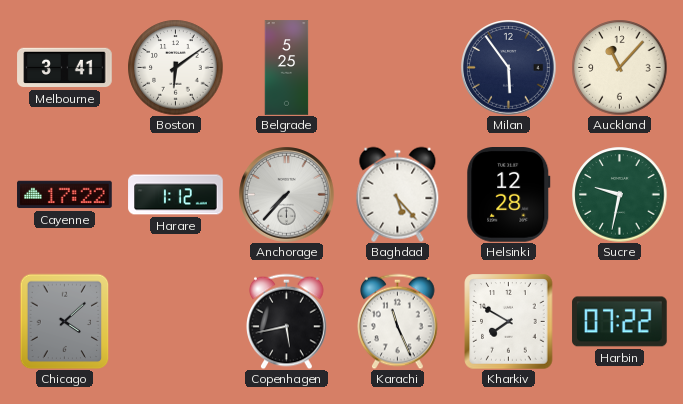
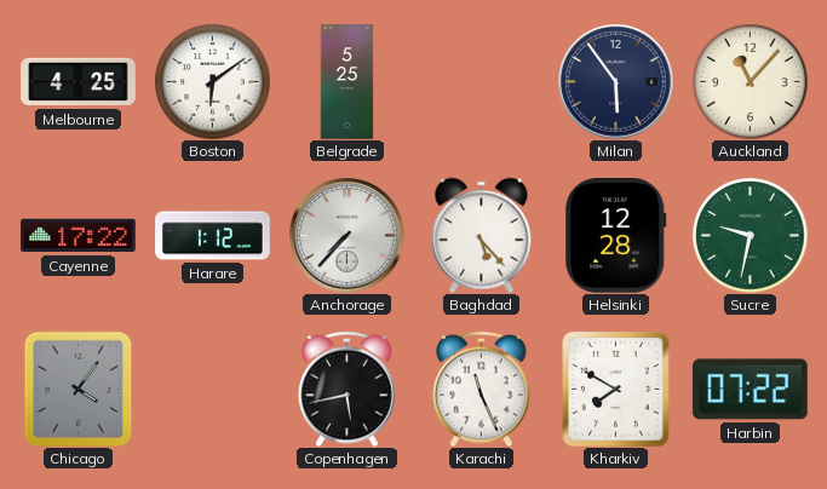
Melbourne: 3:41 -> 4:25
Chicago: 4:08 -> 4:06
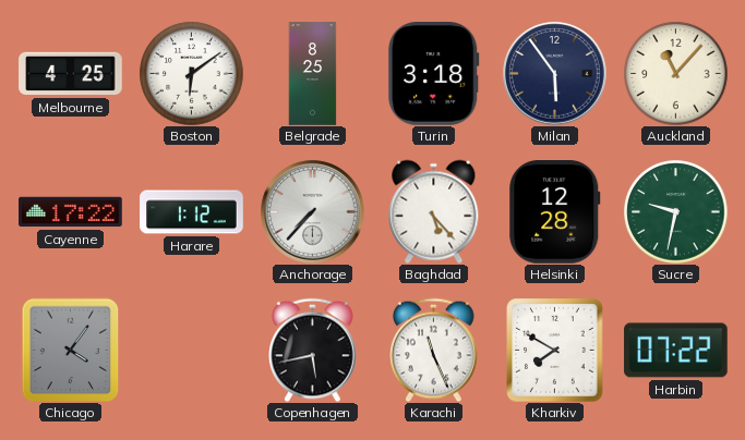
Belgrade: 5:25 -> 8:25
Turin: none -> 3:18
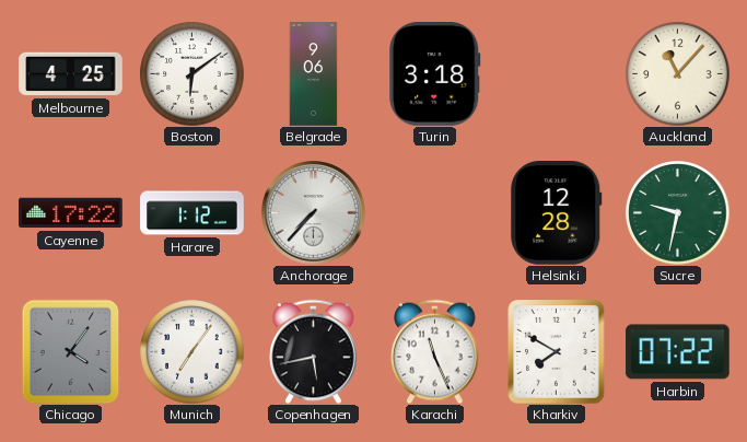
Belgrade: 8:25 -> 9:06
Milan: 5:54 -> none
Baghdad: 5:23 -> none
Munich: none -> 7:06
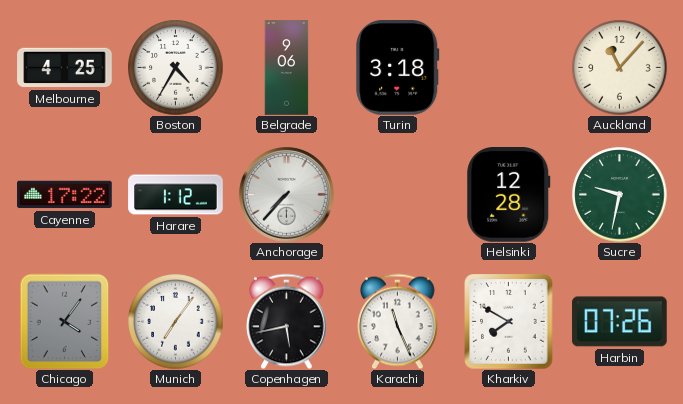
Boston: 6:09 -> 4:35
Harbin: 07:22 -> 07:26
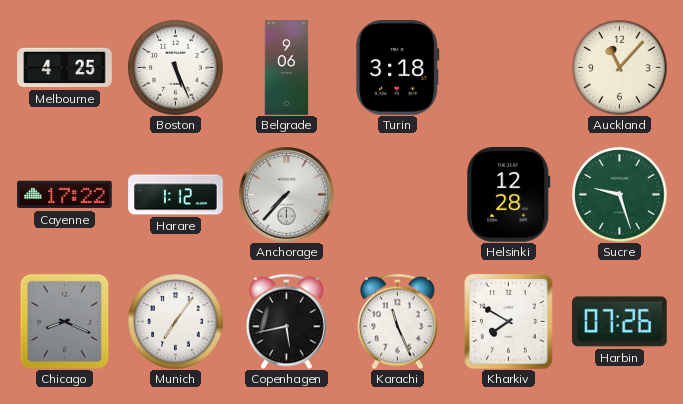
Boston: 4:35 -> 5:26
Sucre: 9:32 -> 9:27
Chicago: 4:06 -> 8:19
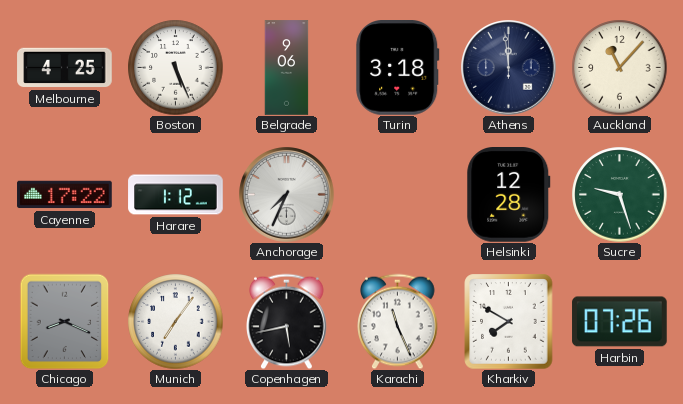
Athens: none -> 11:59
Anchorage: 7:37 -> 7:34
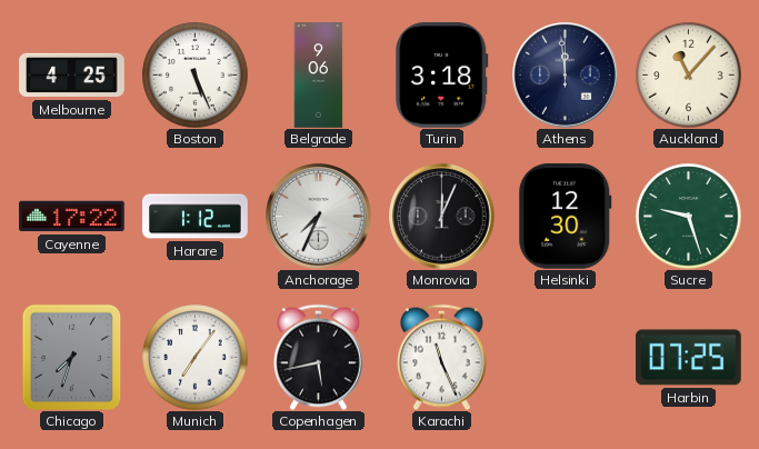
Monrovia: none -> 12:04
Helsinki: 12:28 -> 12:30
Chicago: 8:19 -> 7:33
Kharkiv: 7:50 -> none
Harbin: 07:26 -> 07:25
